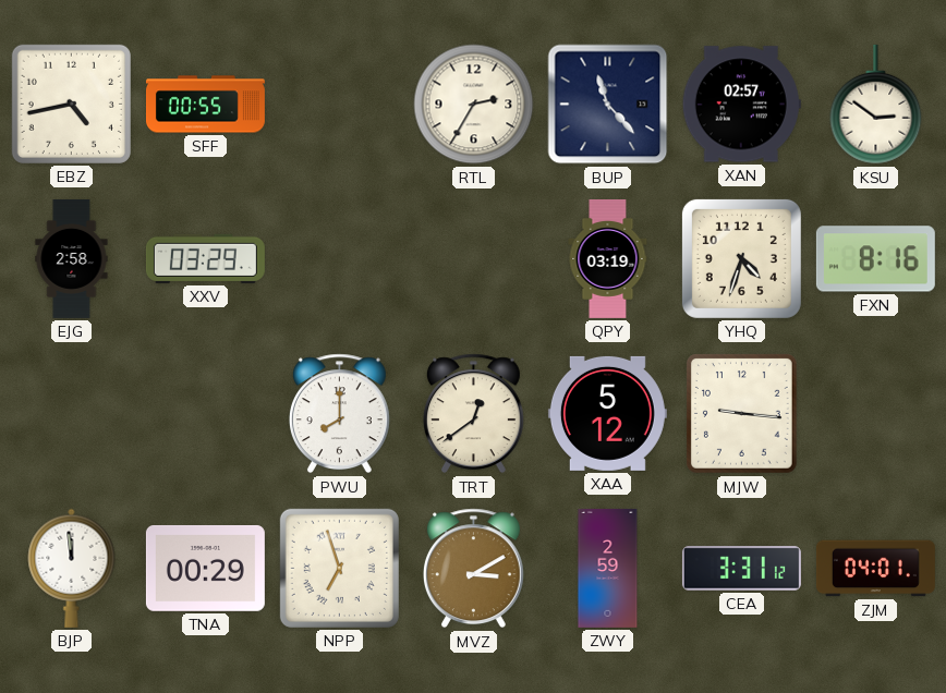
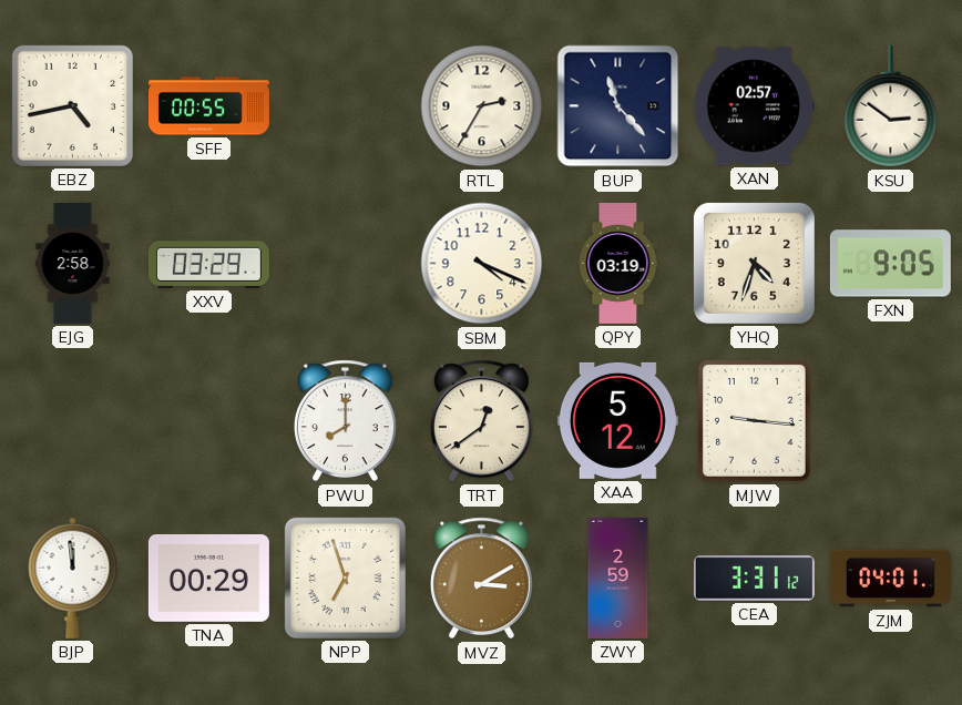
SBM: none -> 4:19
FXN: 8:16 -> 9:05
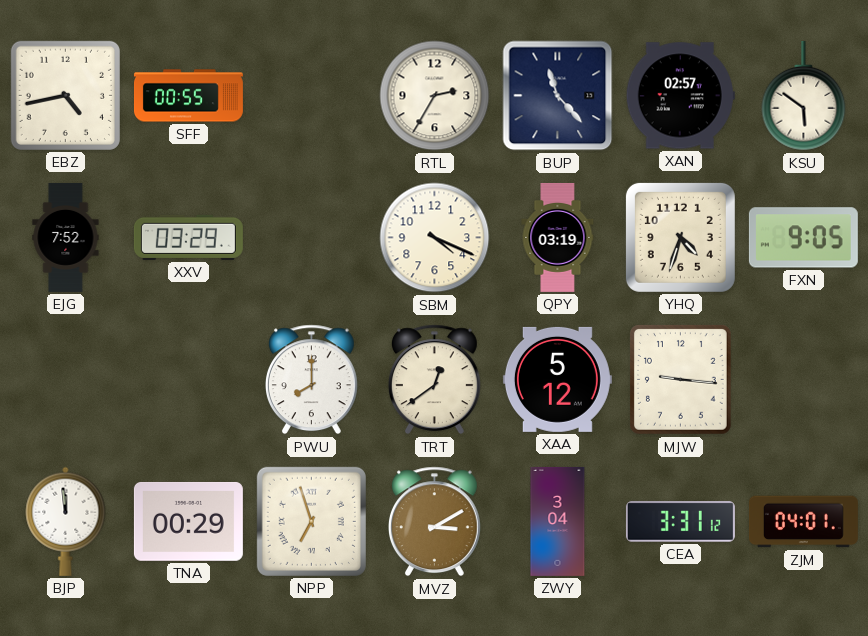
KSU: 2:51 -> 5:51
EJG: 2:58 -> 7:52
ZWY: 2:59 -> 3:04
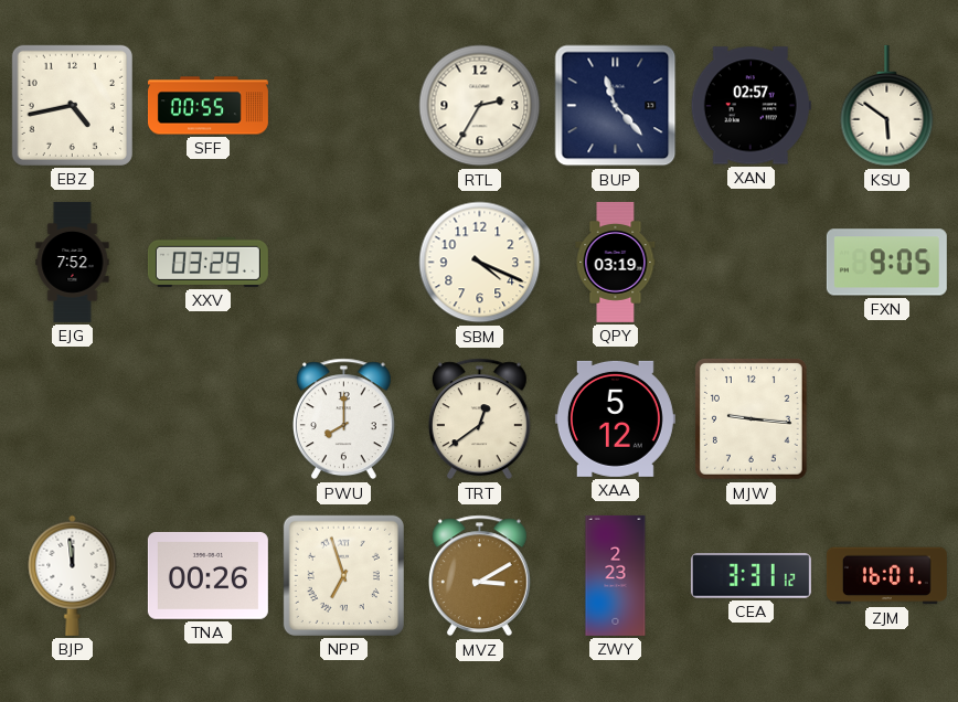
YHQ: 4:33 -> none
TNA: 00:29 -> 00:26
ZWY: 3:04 -> 2:23
ZJM: 04:01 -> 16:01
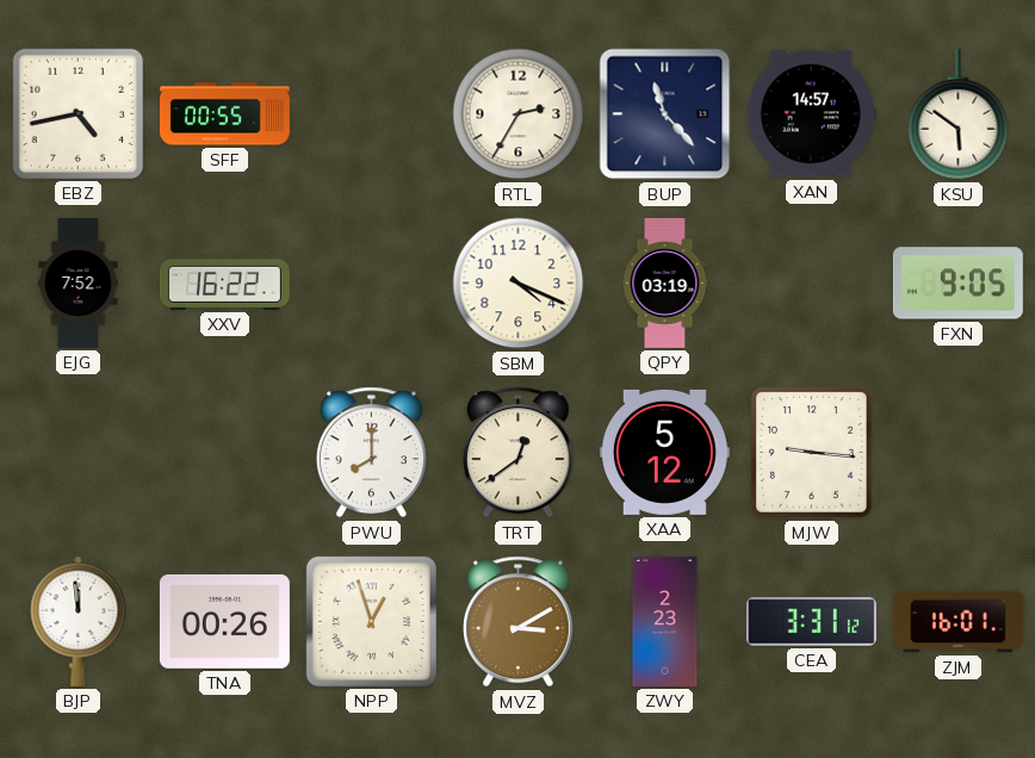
XAN: 02:57 -> 14:57
XXV: 03:29 -> 16:22
NPP: 6:57 -> 12:57
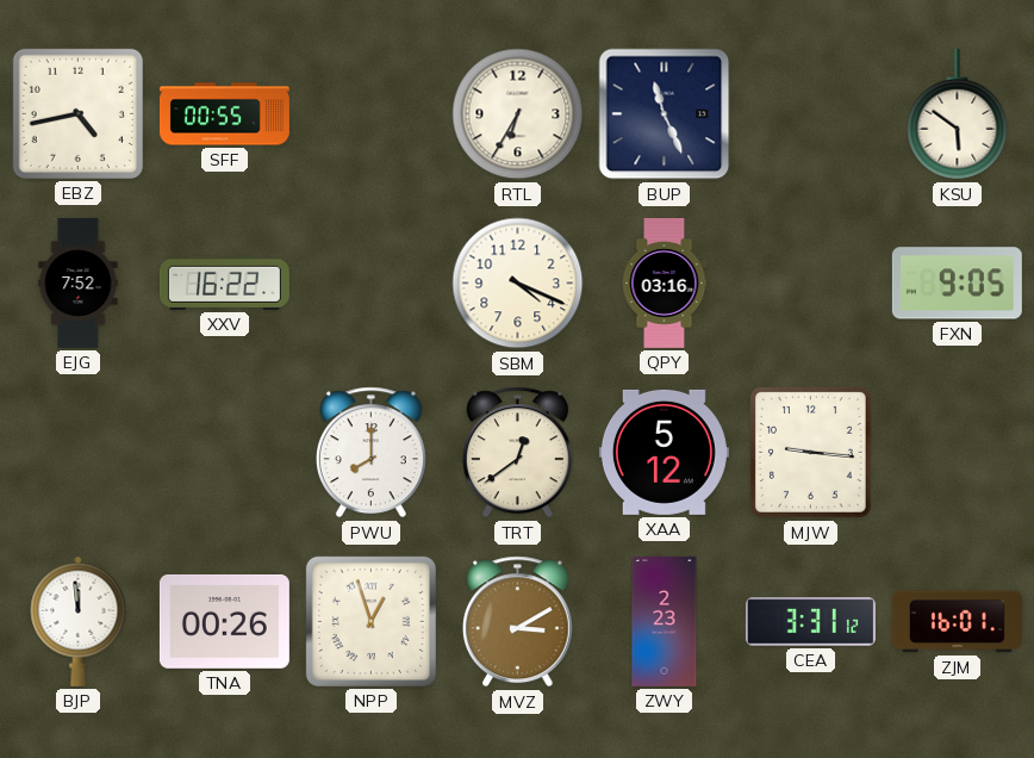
RTL: 2:35 -> 6:35
BUP: 11:23 -> 11:26
XAN: 14:57 -> none
QPY: 03:19 -> 03:16
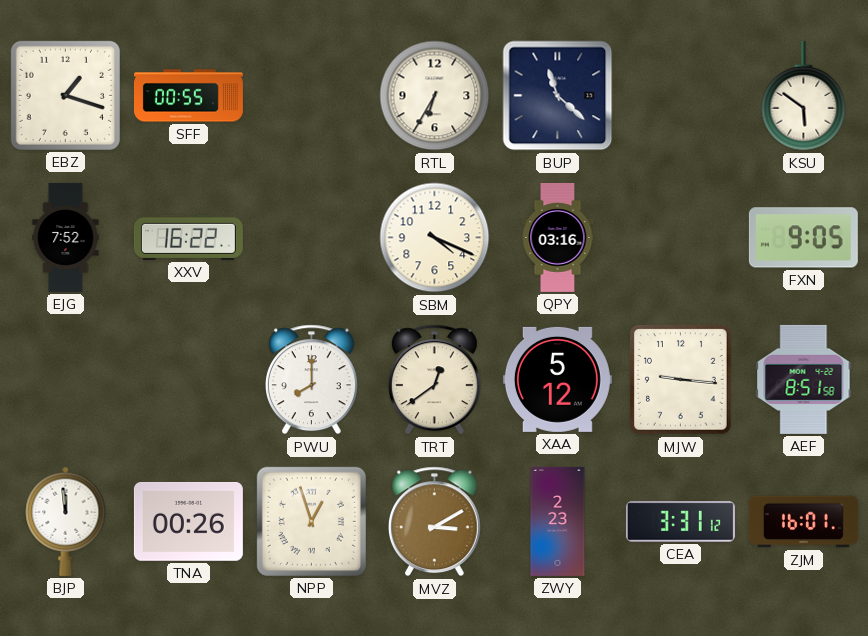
EBZ: 4:43 -> 1:18
BUP: 11:26 -> 11:22
AEF: none -> 8:51
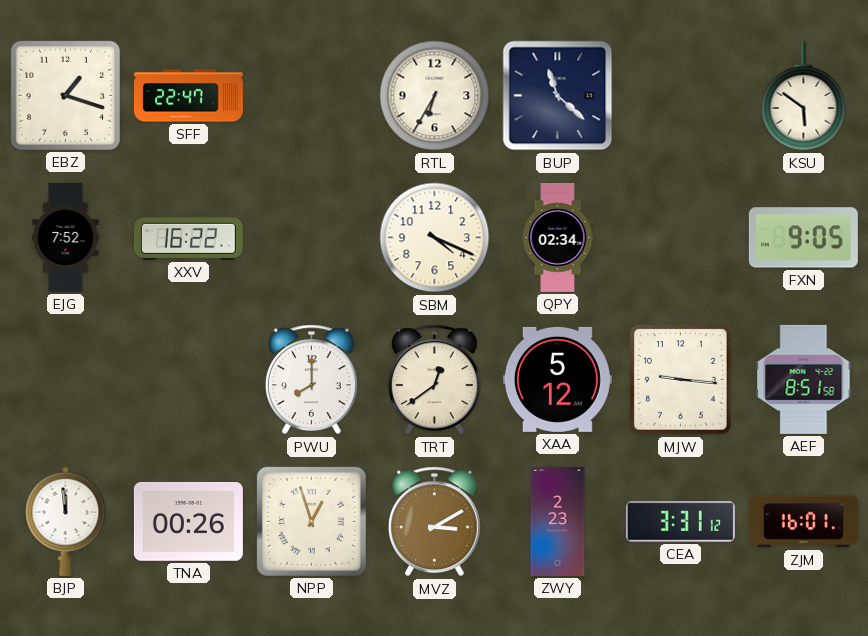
SFF: 00:55 -> 22:47
QPY: 03:16 -> 02:34
